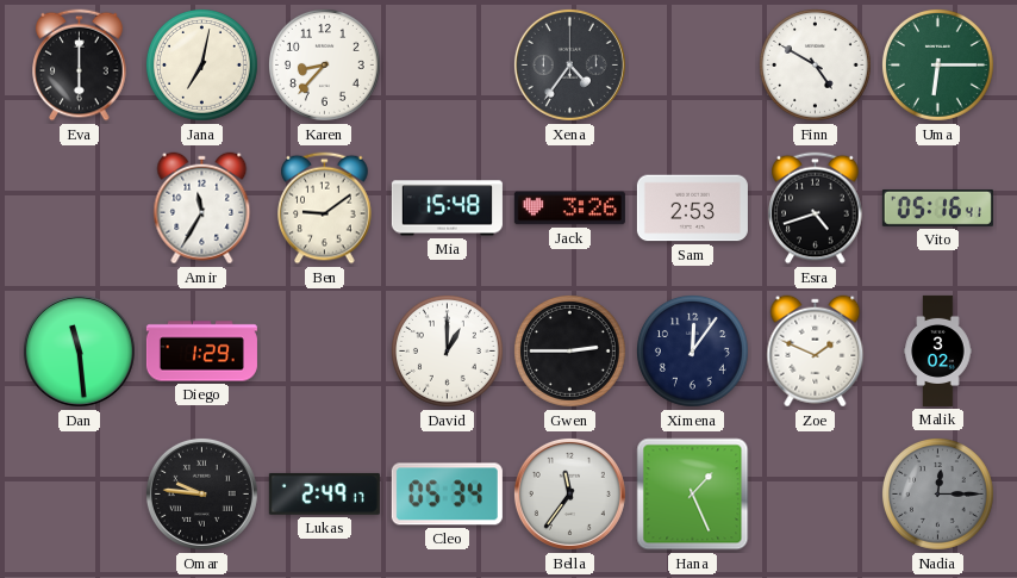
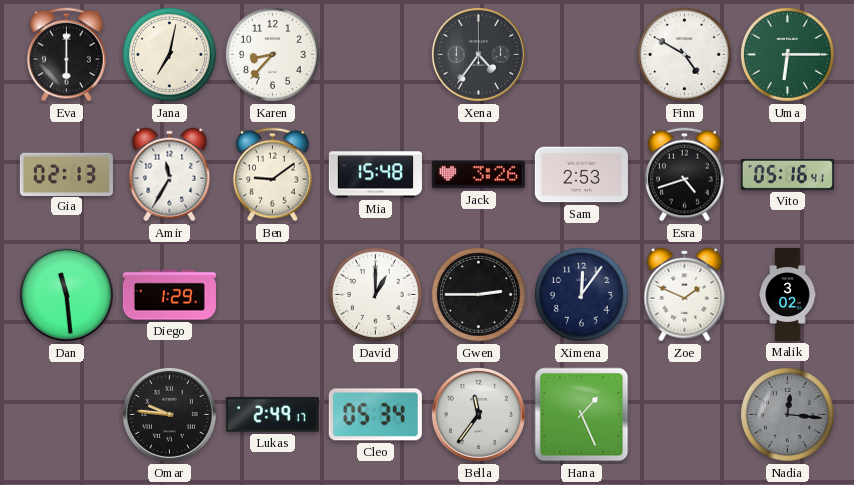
Gia: none -> 02:13
Nadia: 12:15 -> 12:16
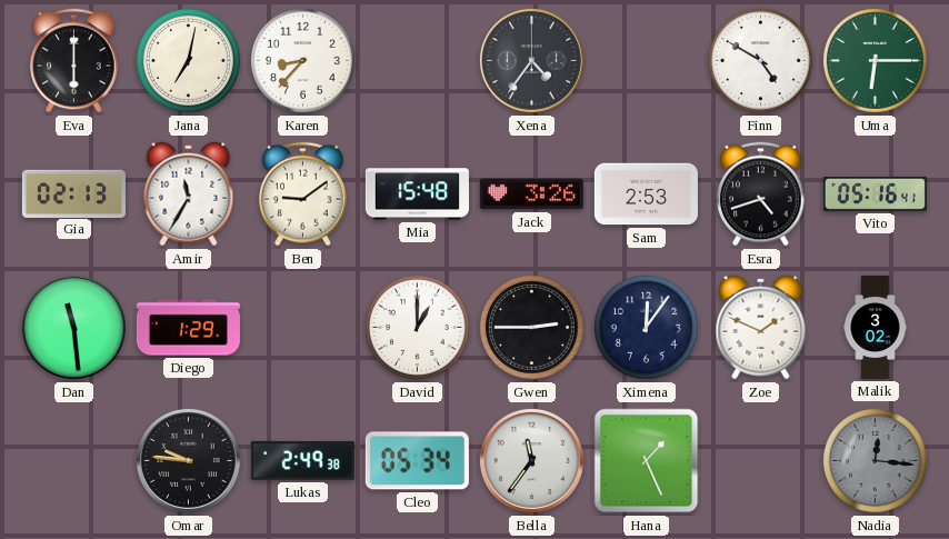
Lukas: 2:49:17 -> 2:49:38
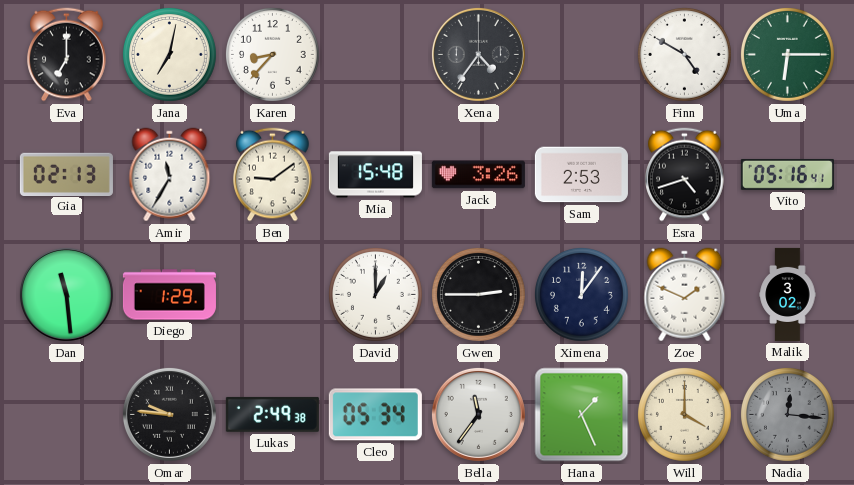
Eva: 6:00 -> 7:00
Will: none -> 4:00
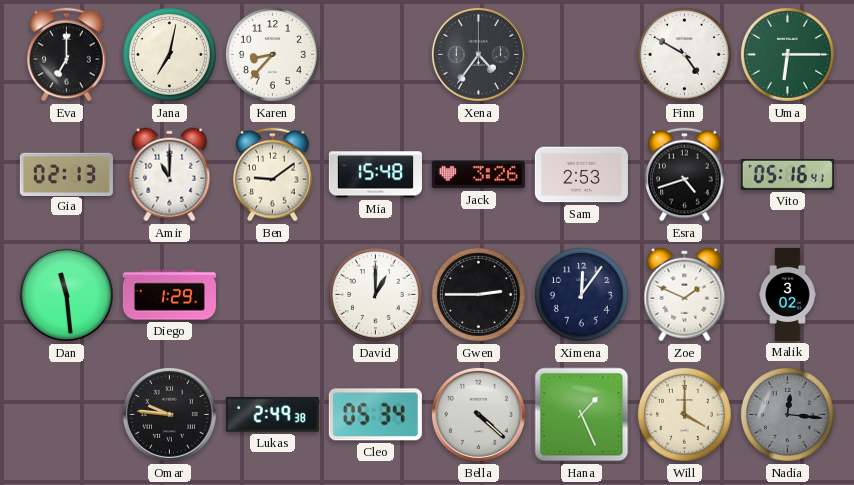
Amir: 11:35 -> 11:00
Bella: 11:36 -> 4:22
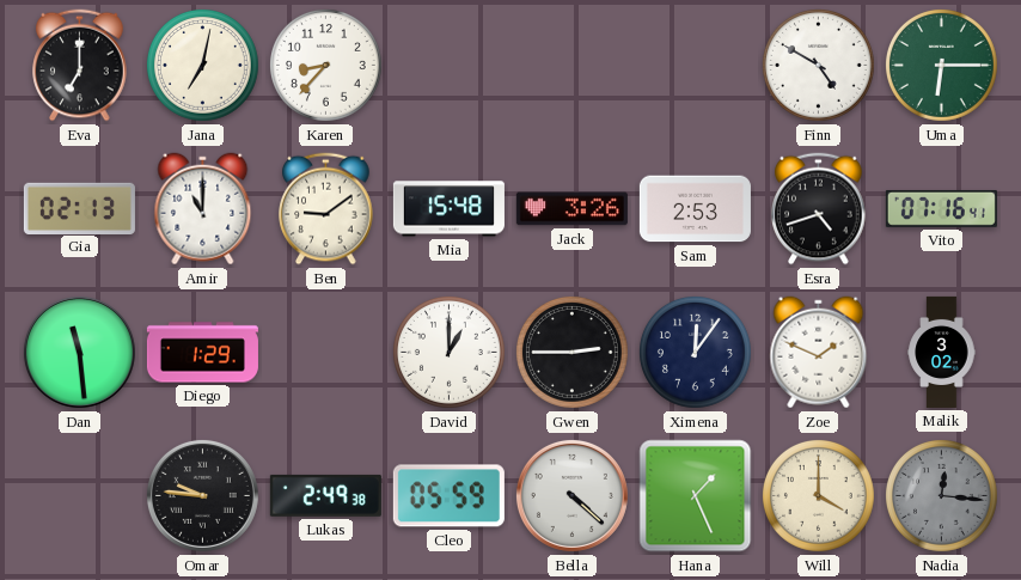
Xena: 4:36 -> none
Vito: 05:16 -> 07:16
Cleo: 05:34 -> 05:59
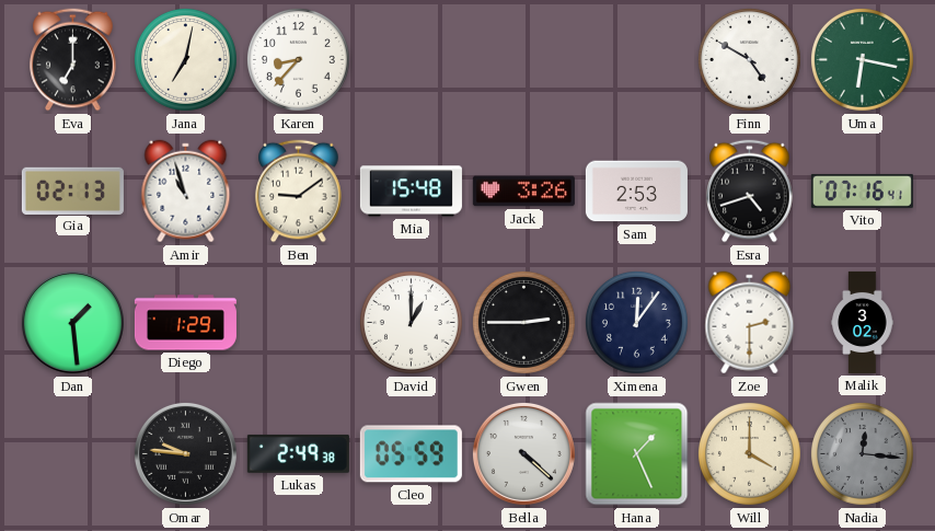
Uma: 6:15 -> 6:17
Amir: 11:00 -> 10:57
Dan: 11:29 -> 1:29
Zoe: 1:49 -> 2:30
